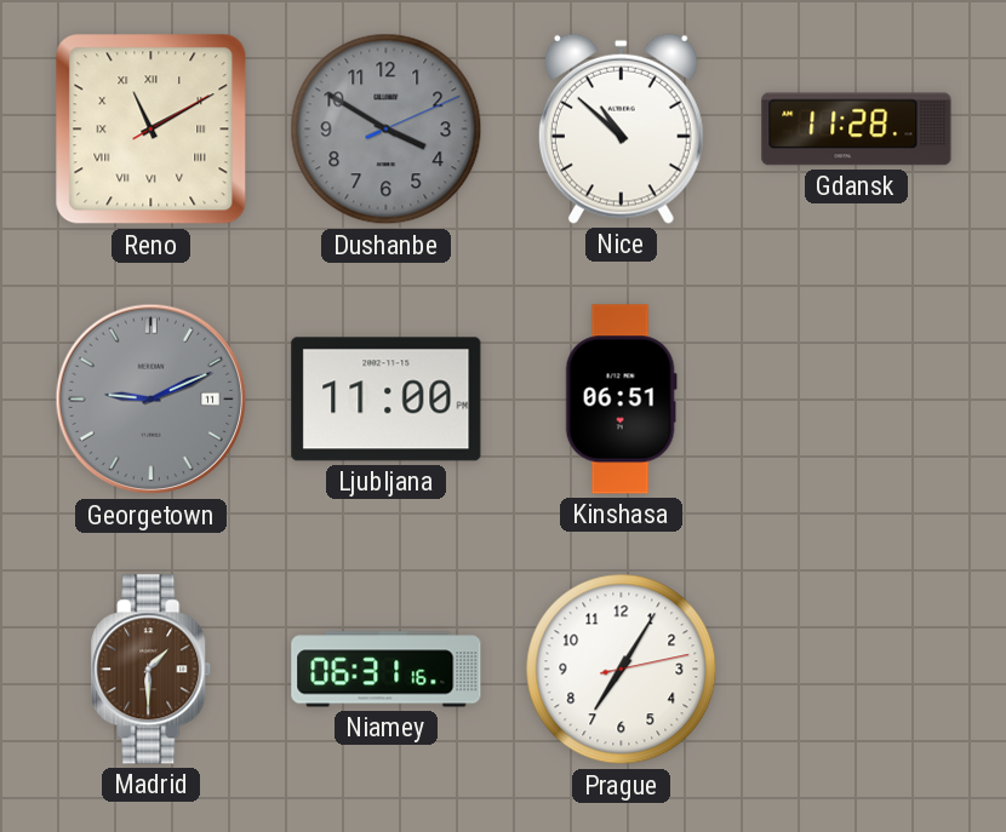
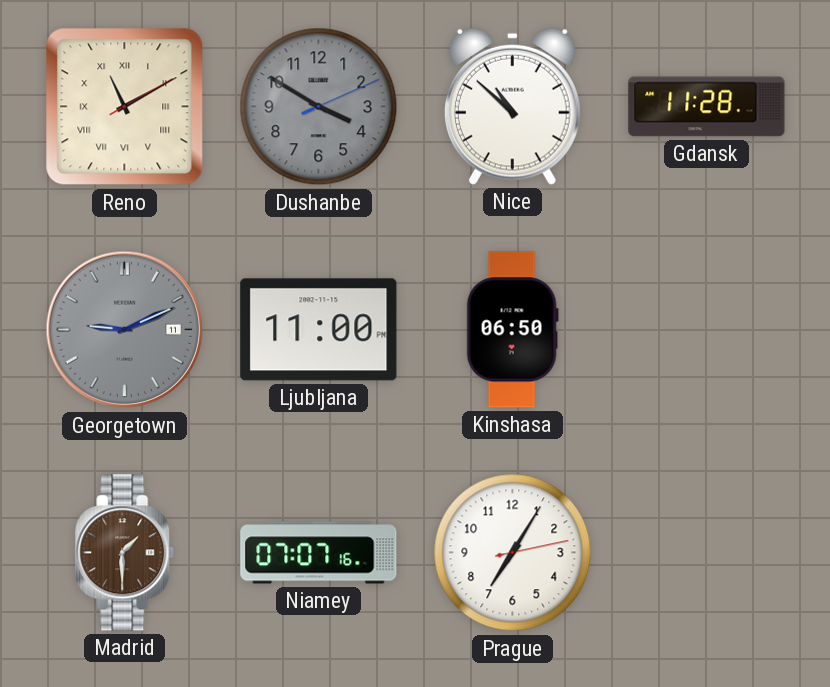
Kinshasa: 06:51 -> 06:50
Niamey: 06:31 -> 07:07
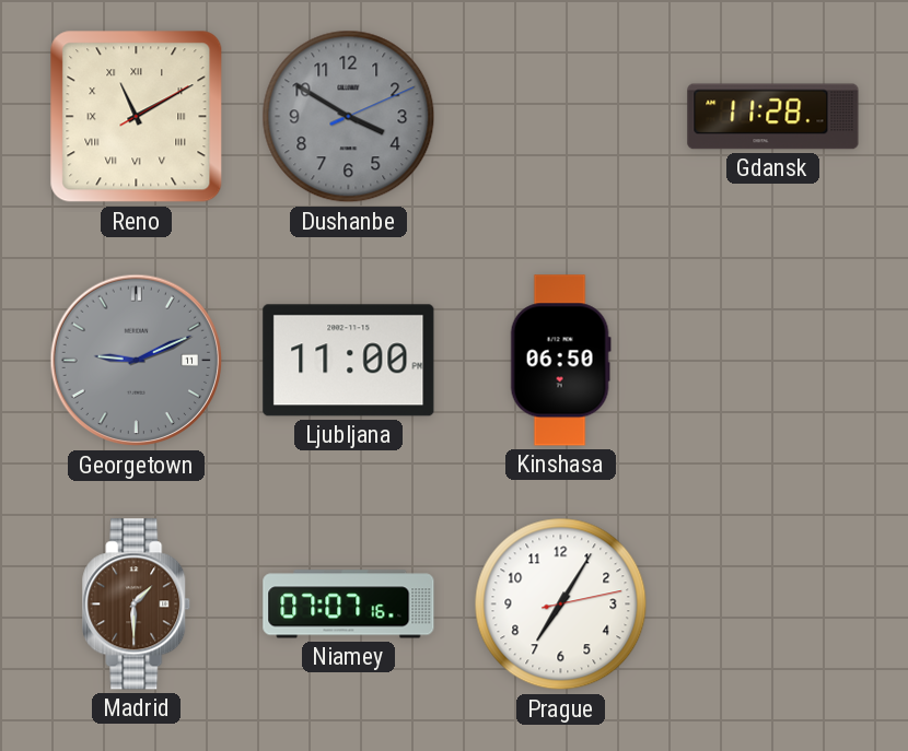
Nice: 10:52 -> none
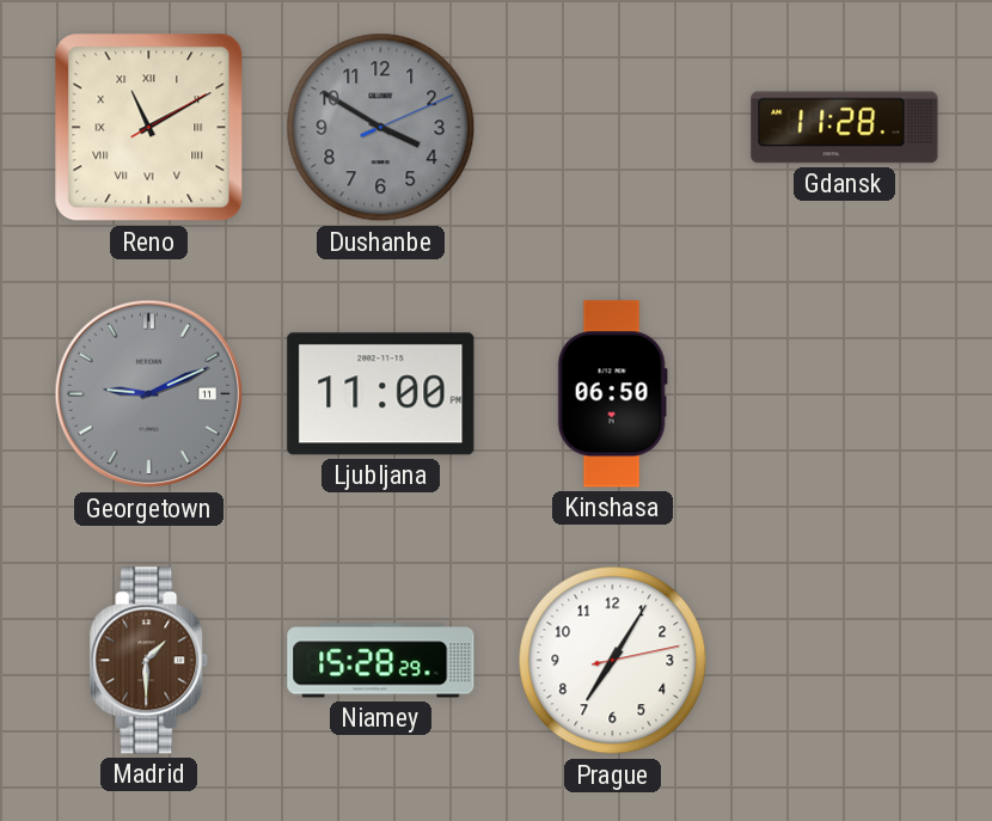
Niamey: 07:07 -> 15:28
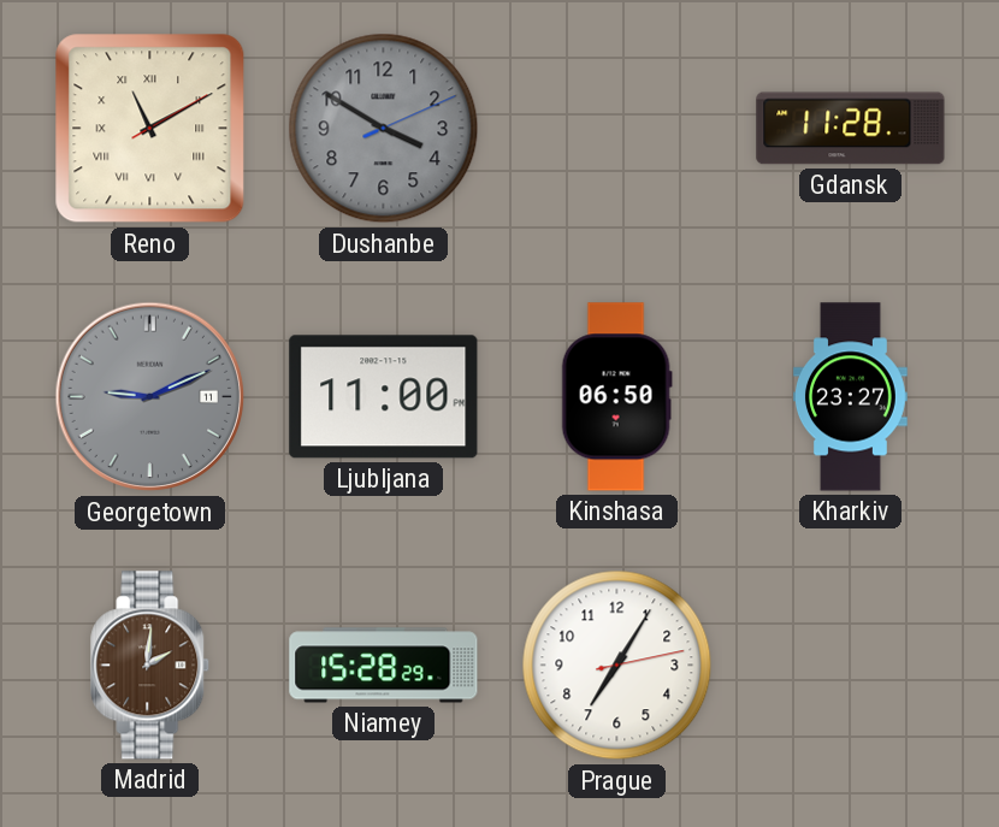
Kharkiv: none -> 23:27
Madrid: 1:30 -> 2:01
